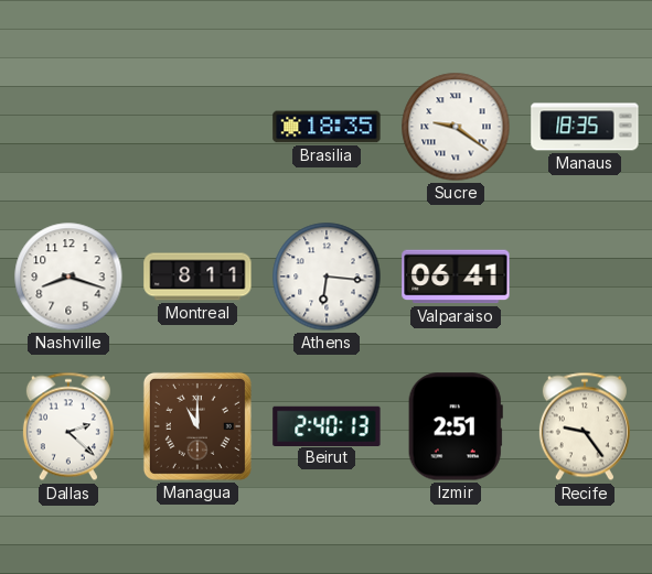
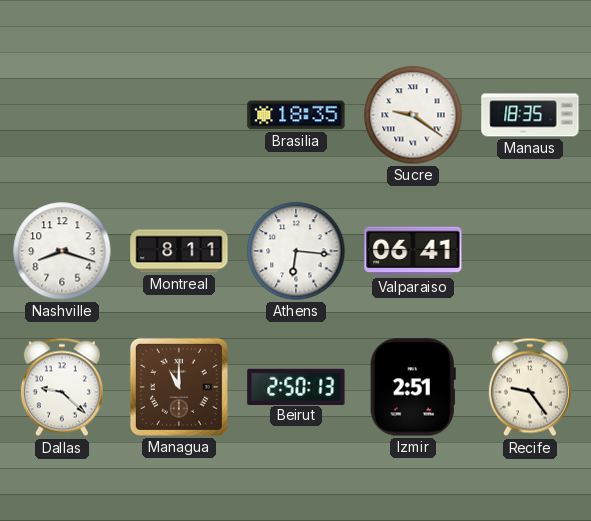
Dallas: 2:22 -> 9:22
Beirut: 2:40 -> 2:50
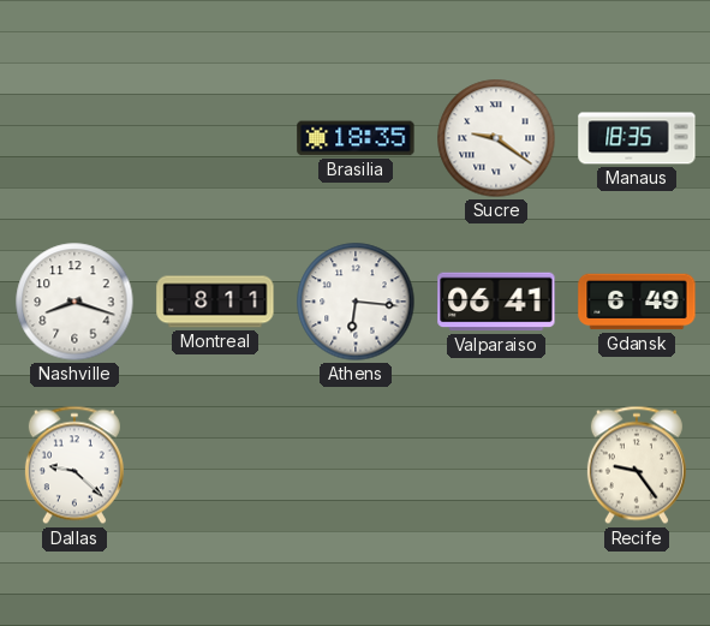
Gdansk: none -> 6:49
Managua: 11:00 -> none
Beirut: 2:50 -> none
Izmir: 2:51 -> none
